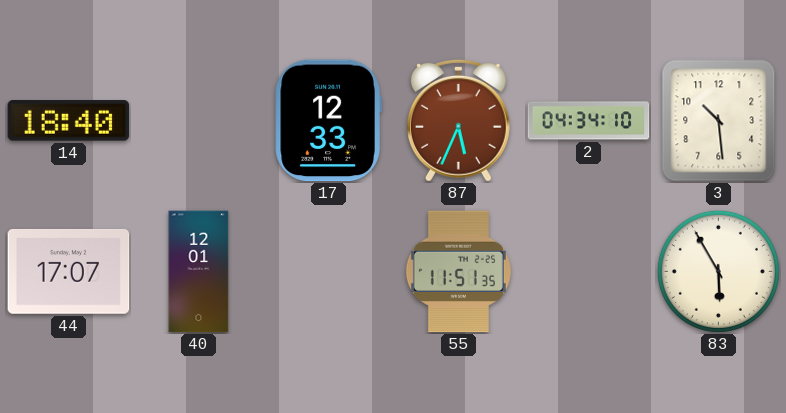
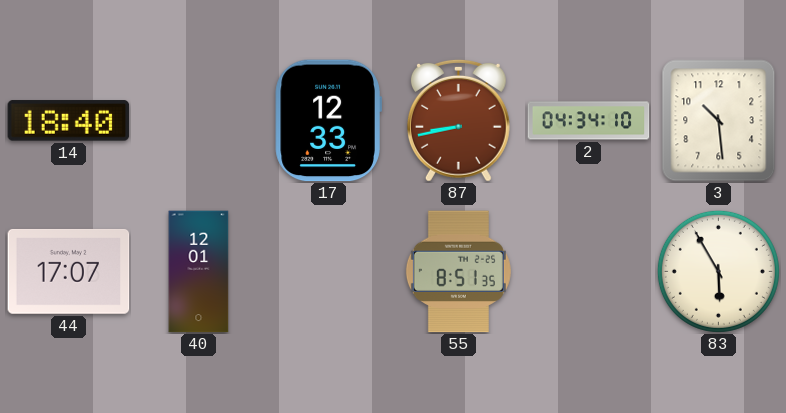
87: 5:34 -> 8:43
55: 11:51 -> 8:51
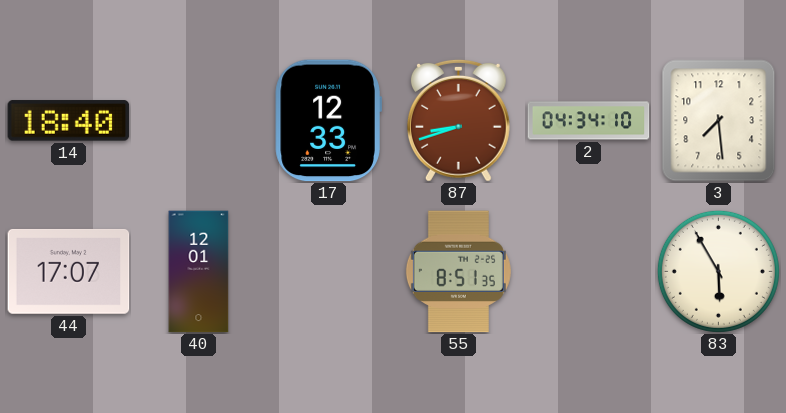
87: 8:43 -> 8:42
3: 10:29 -> 7:29
